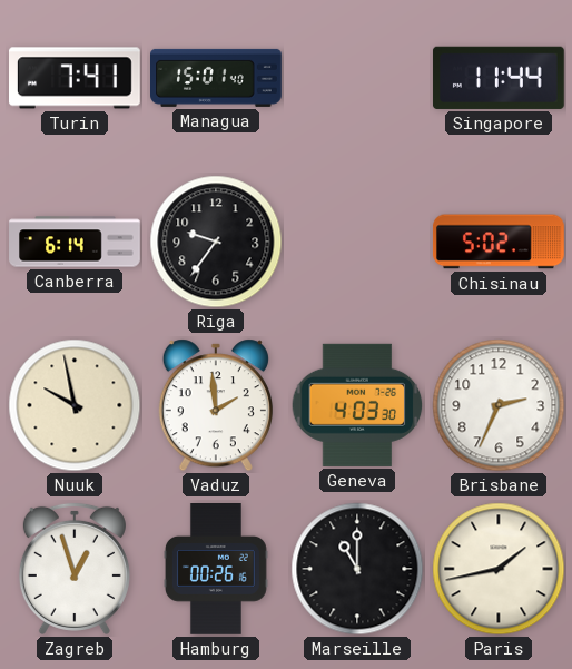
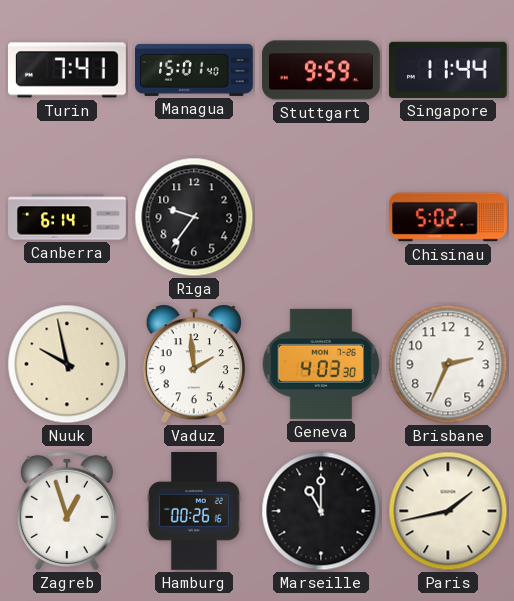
Stuttgart: none -> 9:59
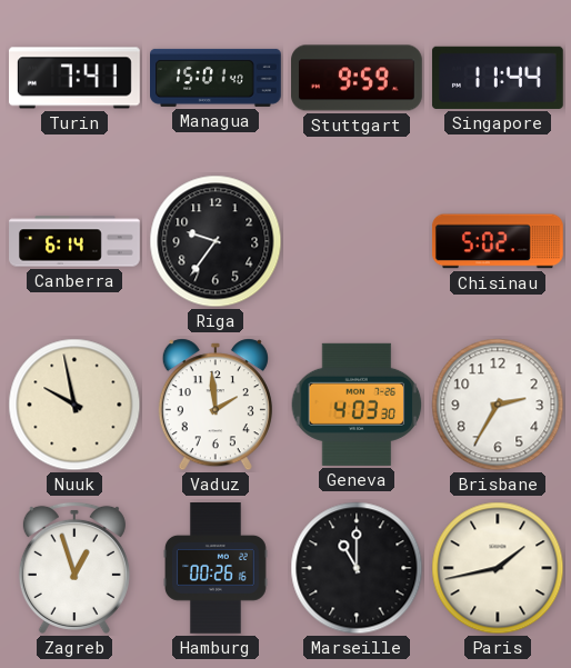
Brisbane: 2:34 -> 2:35
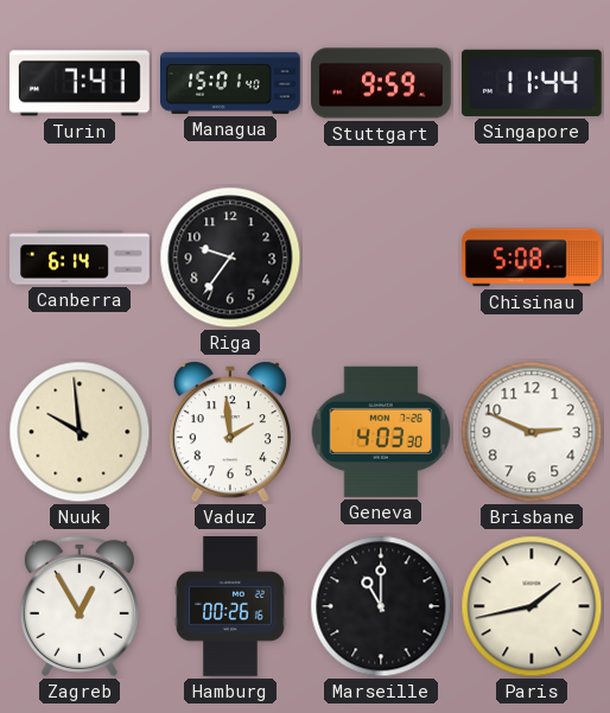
Chisinau: 5:02 -> 5:08
Nuuk: 9:58 -> 9:59
Brisbane: 2:35 -> 2:49
Zagreb: 12:57 -> 12:55
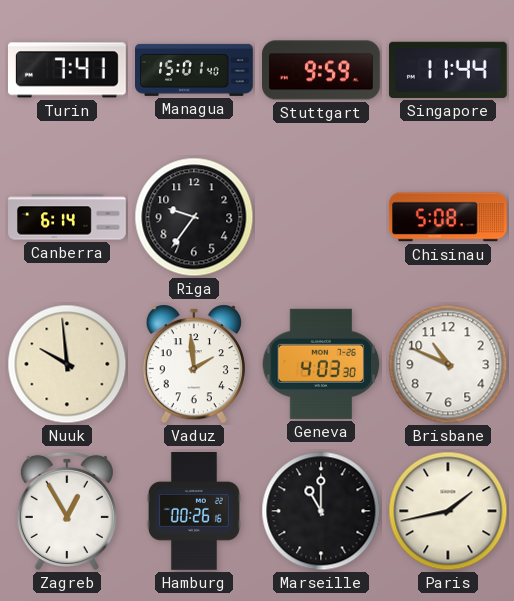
Brisbane: 2:49 -> 10:49
